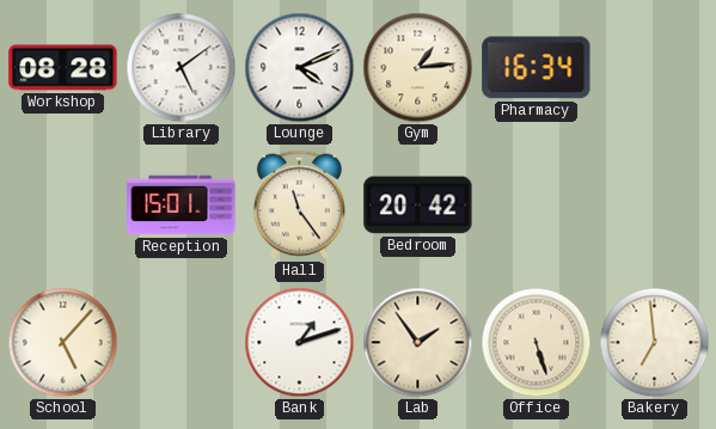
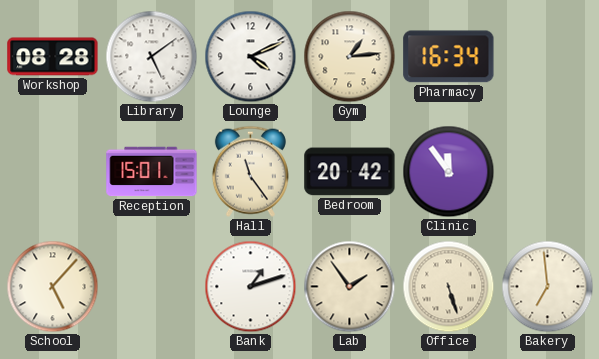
Clinic: none -> 11:54
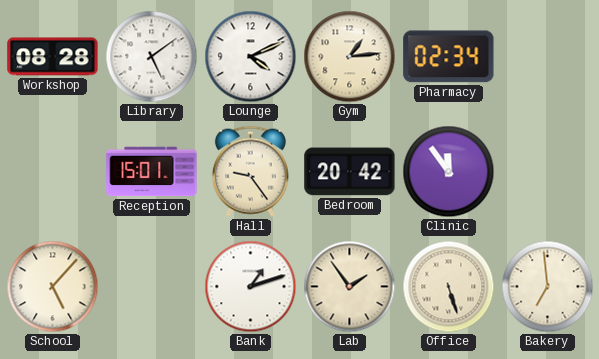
Pharmacy: 16:34 -> 02:34
Hall: 11:24 -> 9:24
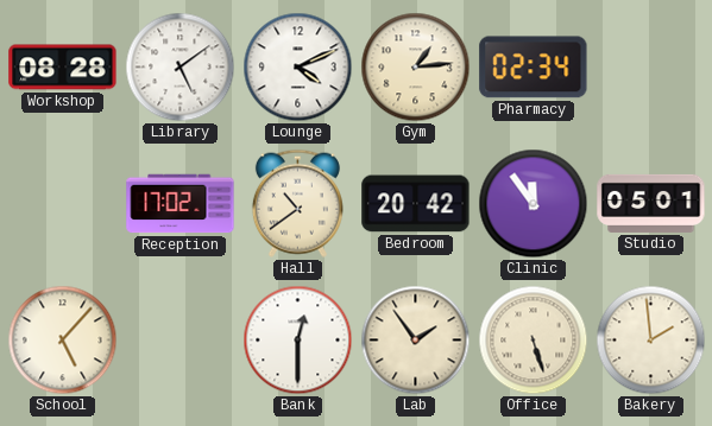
Reception: 15:01 -> 17:02
Hall: 9:24 -> 10:39
Studio: none -> 05:01
Bank: 1:12 -> 12:30
Bakery: 6:59 -> 1:59
